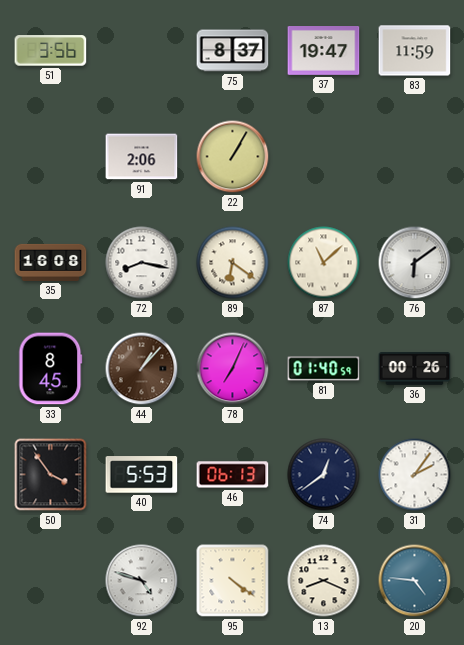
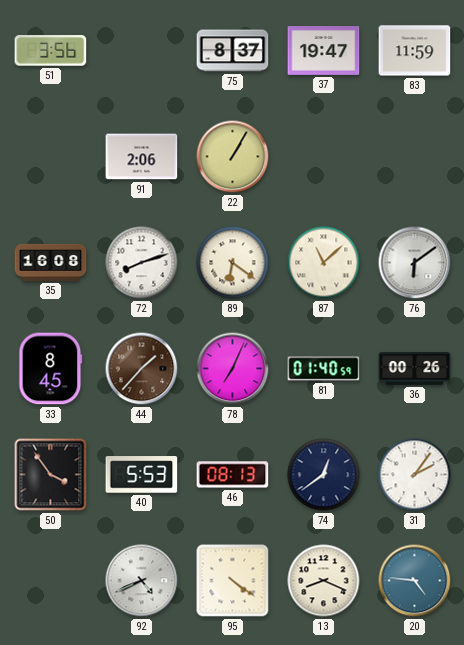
72: 8:17 -> 8:12
44: 1:07 -> 1:37
46: 06:13 -> 08:13
92: 4:48 -> 4:41
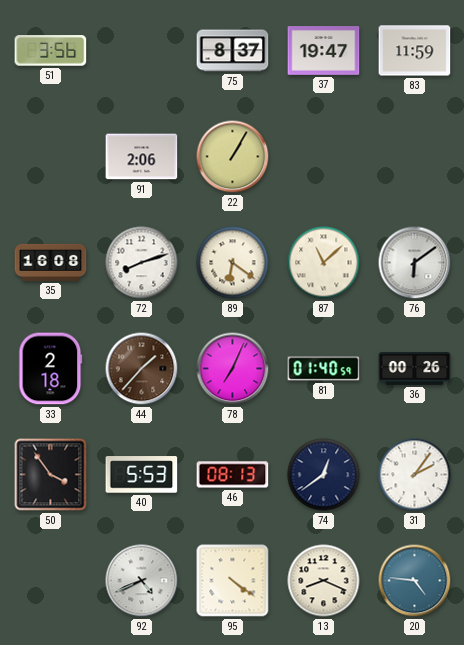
33: 8:45 -> 2:18
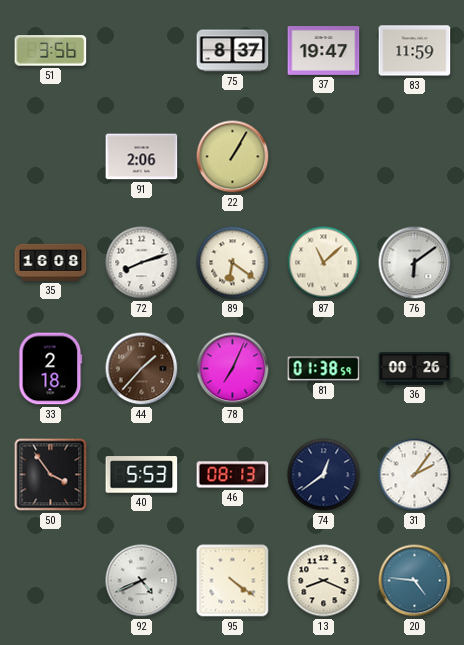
81: 01:40 -> 01:38
